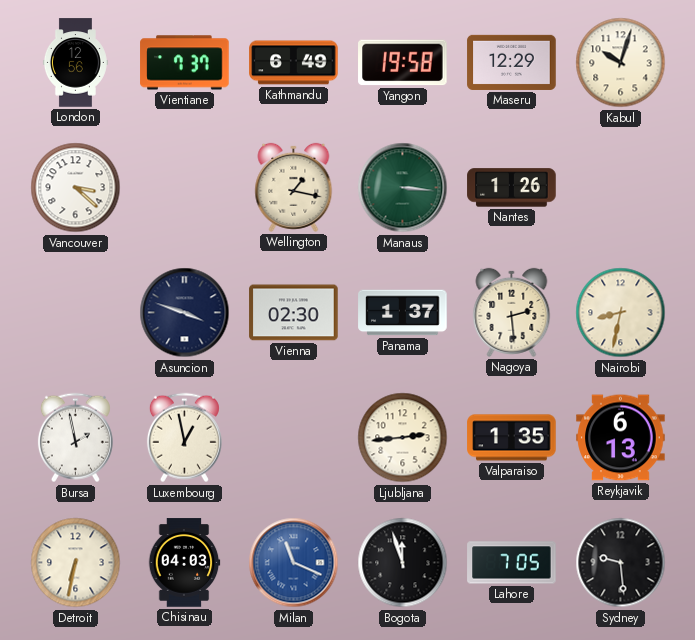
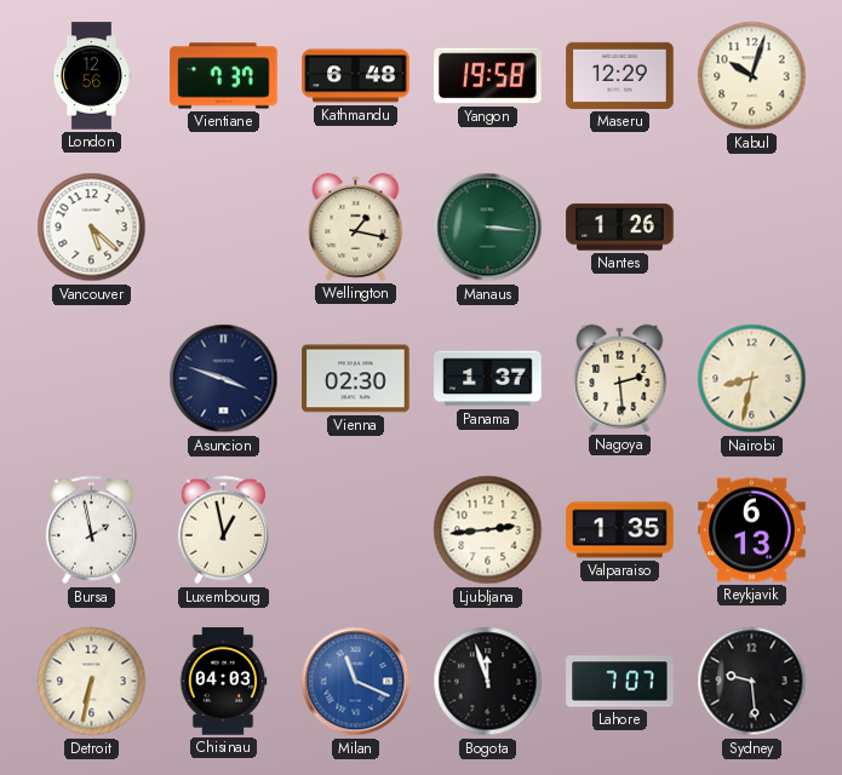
Kathmandu: 6:49 -> 6:48
Vancouver: 3:22 -> 5:22
Lahore: 7:05 -> 7:07
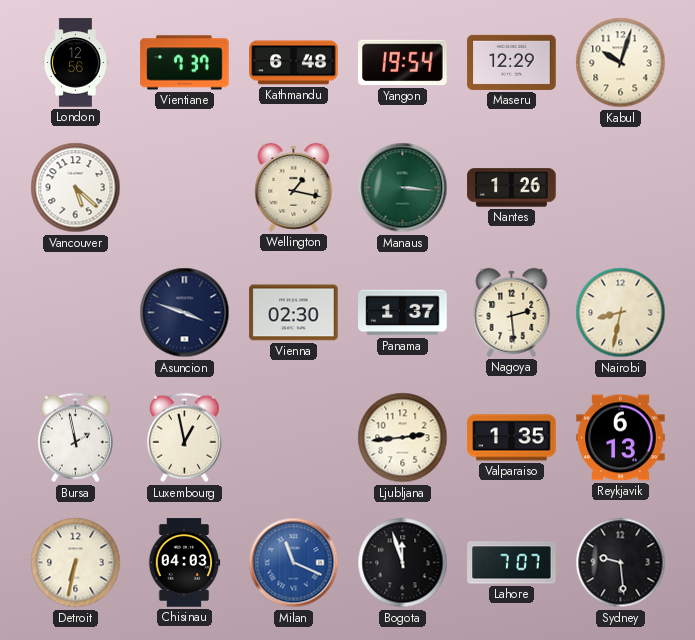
Yangon: 19:58 -> 19:54
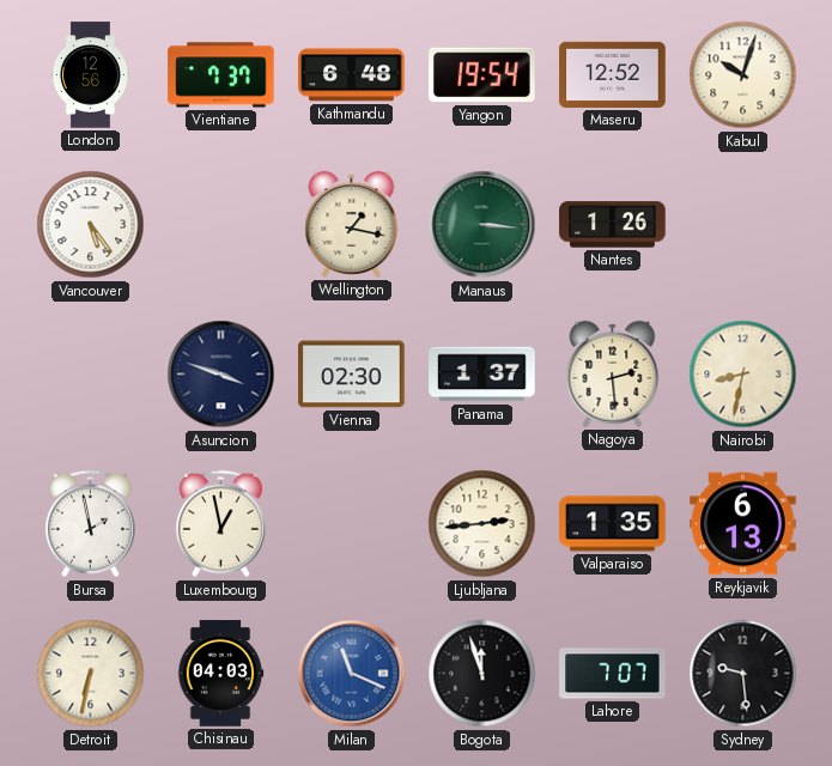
Maseru: 12:29 -> 12:52
Vancouver: 5:22 -> 5:24
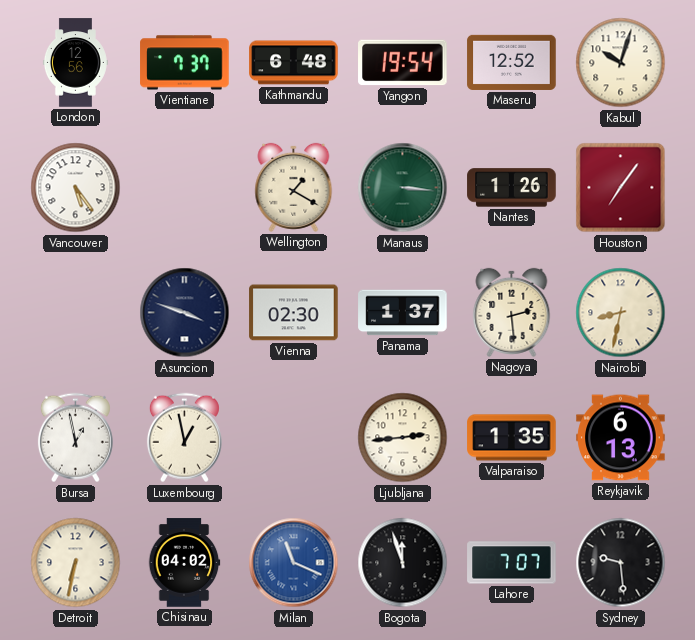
Wellington: 1:17 -> 1:20
Houston: none -> 7:06
Bursa: 1:58 -> 12:58
Chisinau: 04:03 -> 04:02
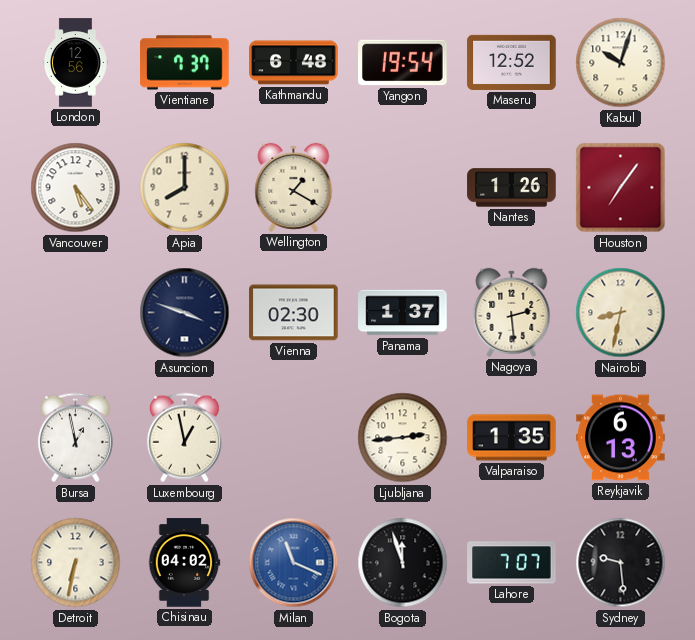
Apia: none -> 8:00
Manaus: 3:16 -> none
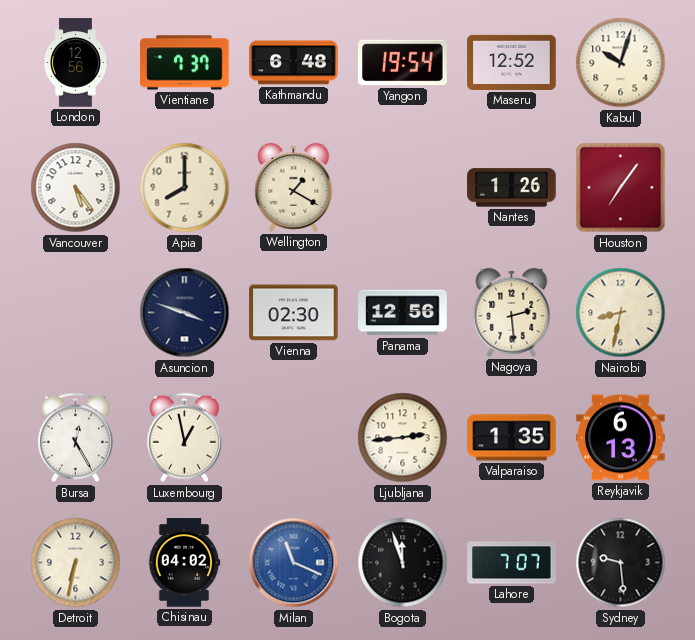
Panama: 1:37 -> 12:56
Bursa: 12:58 -> 12:25
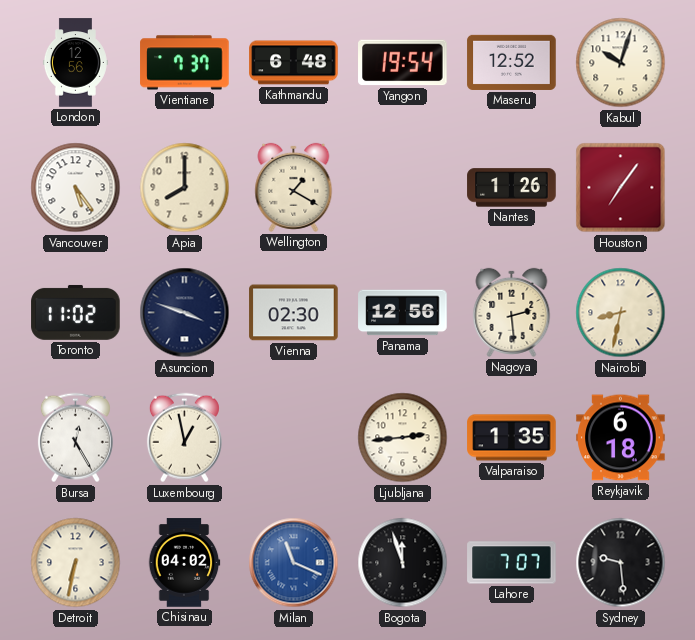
Toronto: none -> 11:02
Reykjavik: 6:13 -> 6:18
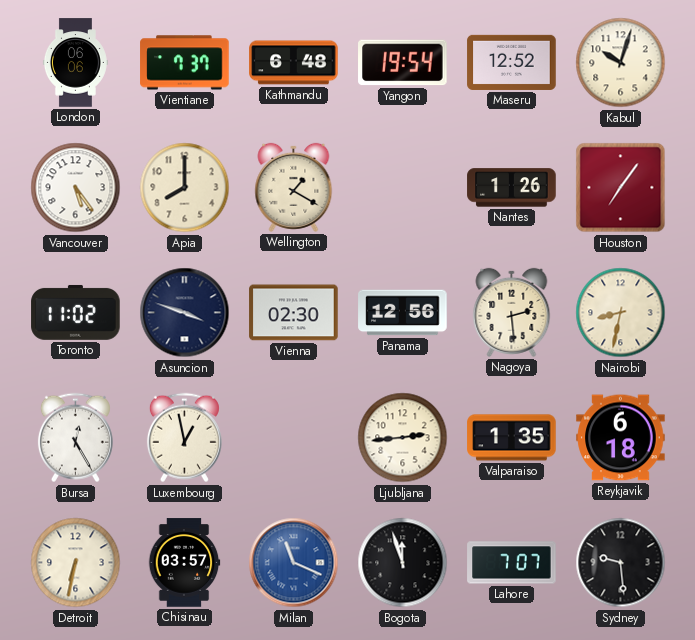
London: 12:56 -> 06:06
Chisinau: 04:02 -> 03:57
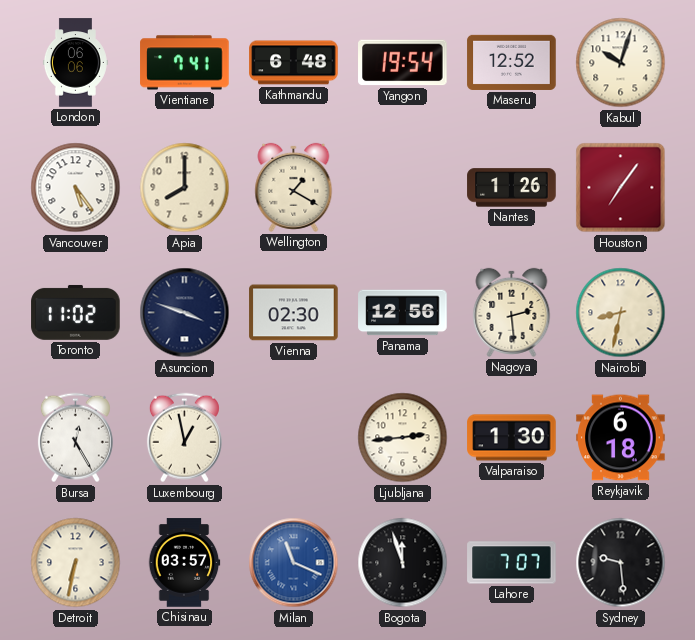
Vientiane: 7:37 -> 7:41
Valparaiso: 1:35 -> 1:30
